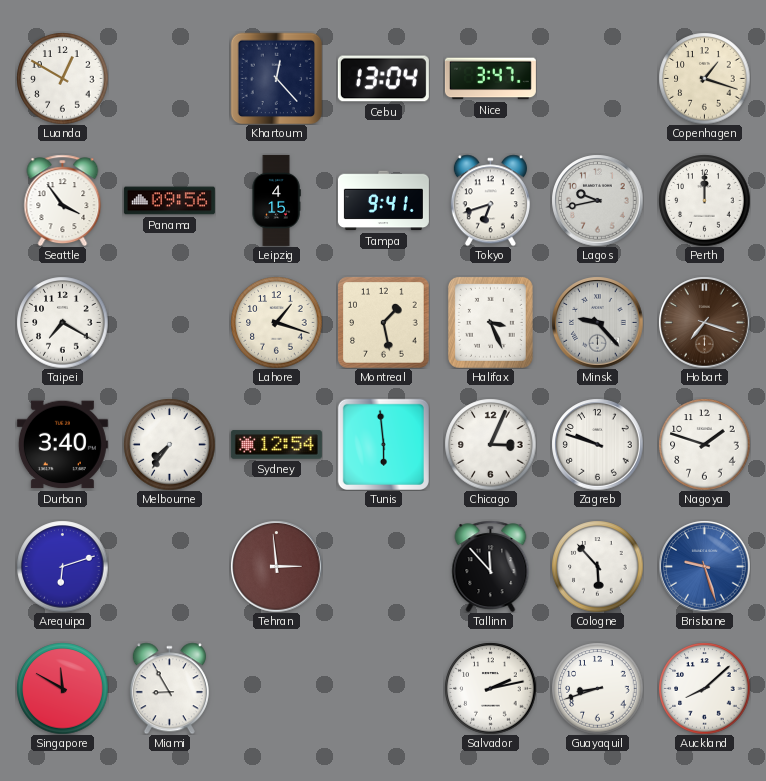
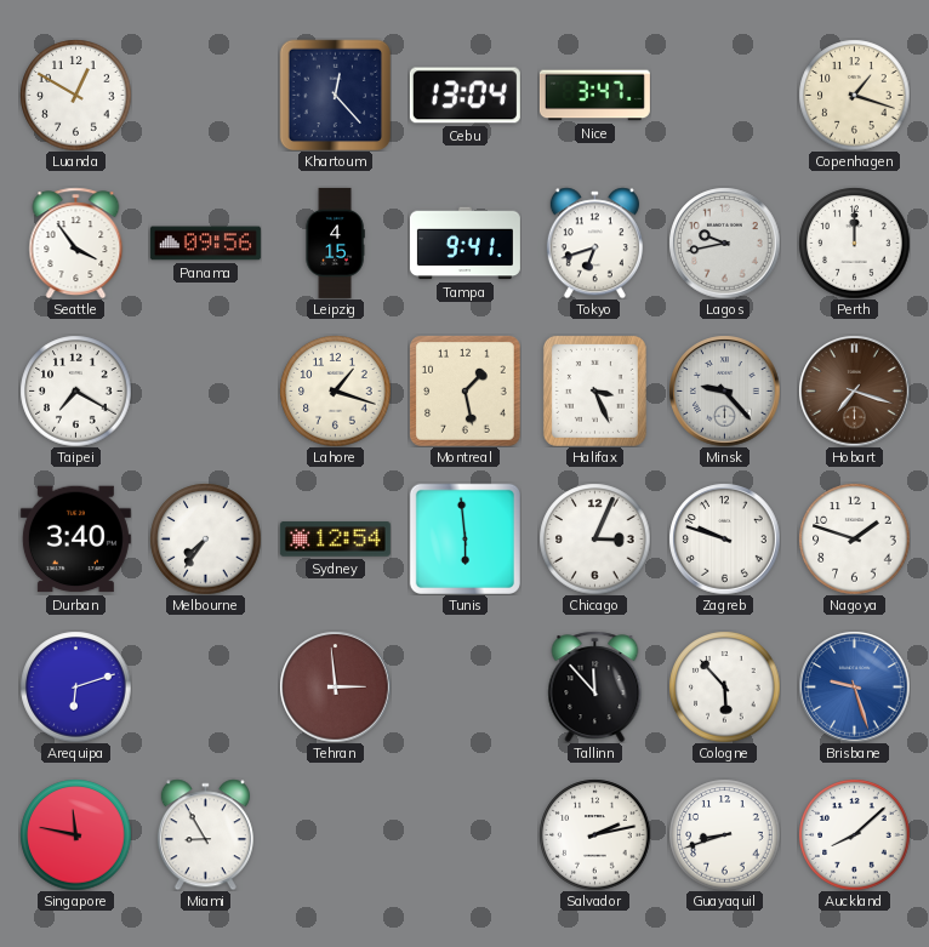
Singapore: 11:50 -> 11:47
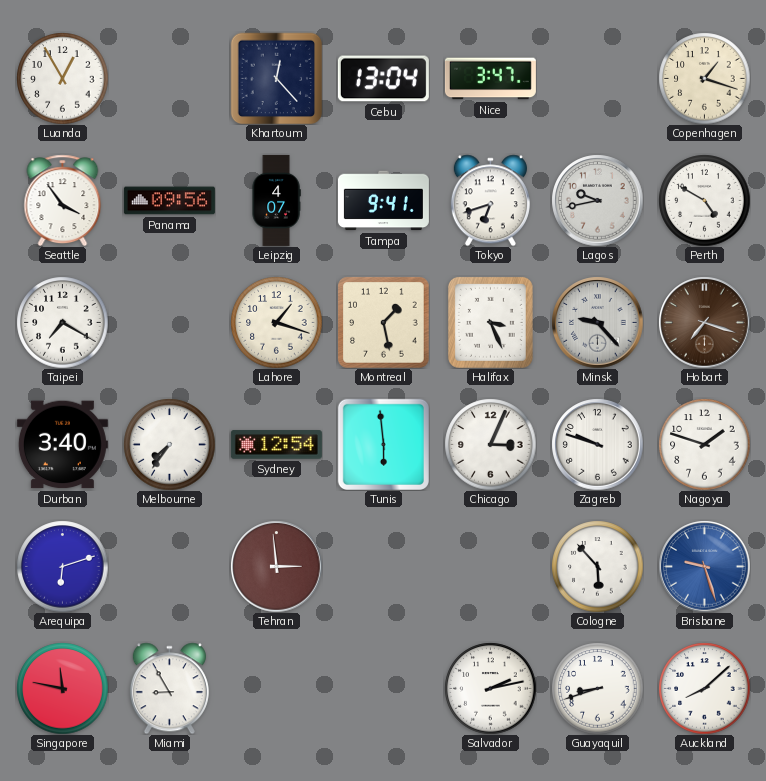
Luanda: 12:50 -> 12:55
Leipzig: 4:15 -> 4:07
Perth: 12:00 -> 4:50
Tallinn: 11:53 -> none
